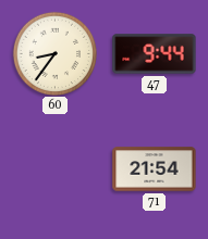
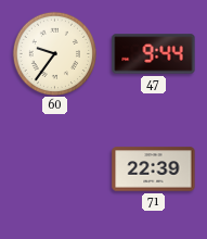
60: 8:36 -> 9:36
71: 21:54 -> 22:39
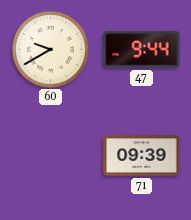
60: 9:36 -> 9:40
71: 22:39 -> 09:39
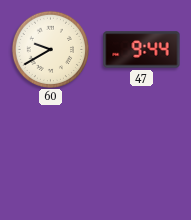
71: 09:39 -> none
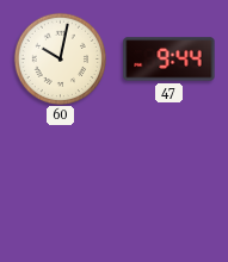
60: 9:40 -> 10:02
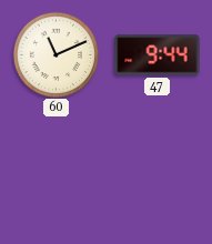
60: 10:02 -> 11:11
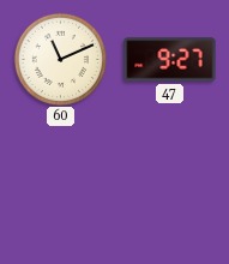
47: 9:44 -> 9:27
